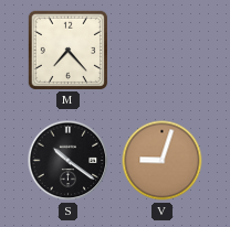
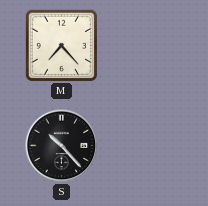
S: 10:21 -> 10:23
V: 9:03 -> none
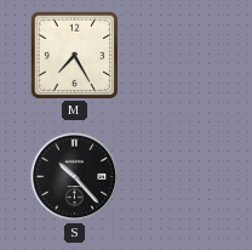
M: 7:23 -> 7:25
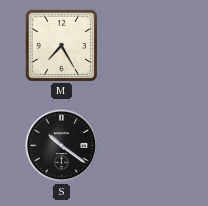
S: 10:23 -> 10:21
